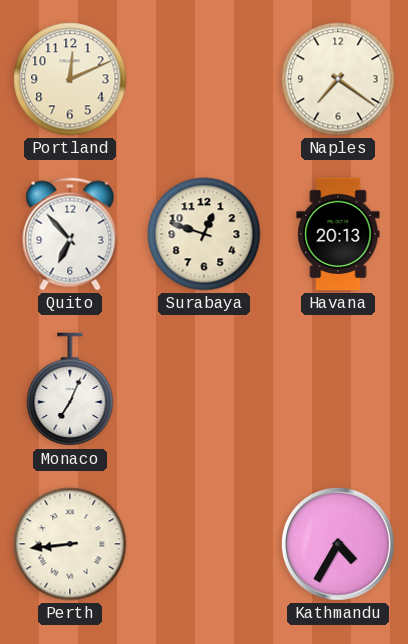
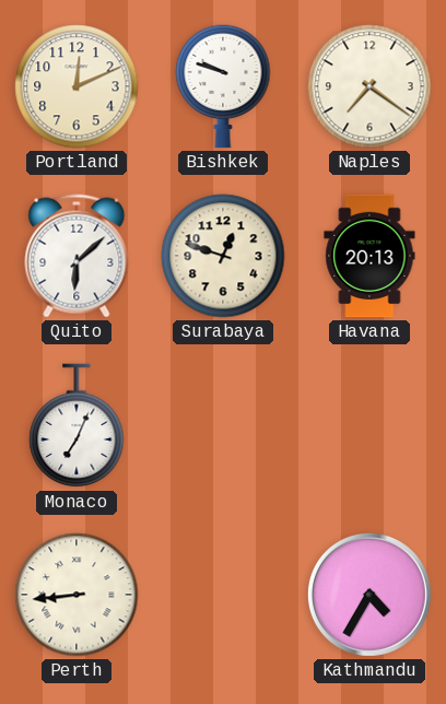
Bishkek: none -> 9:48
Quito: 6:53 -> 6:08
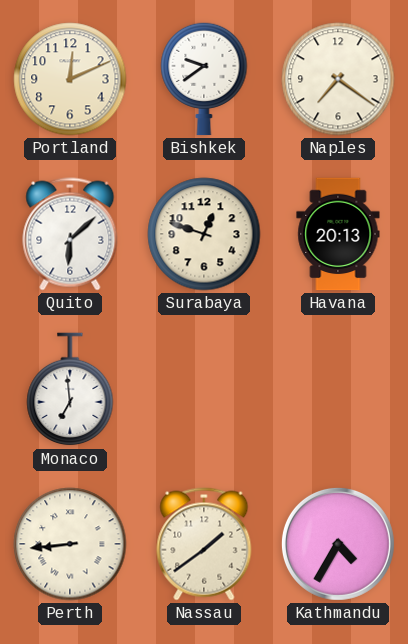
Bishkek: 9:48 -> 9:39
Monaco: 7:04 -> 6:59
Nassau: none -> 1:39
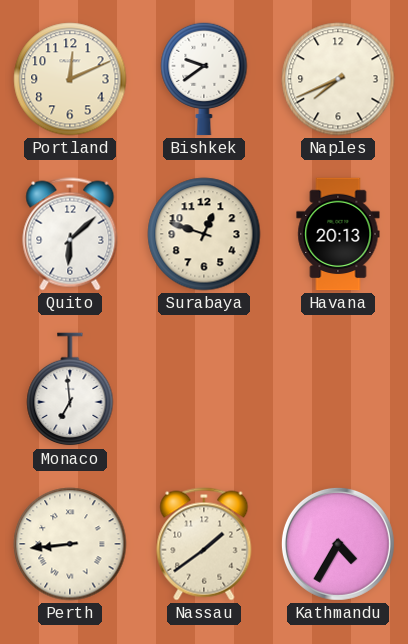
Naples: 7:21 -> 7:41
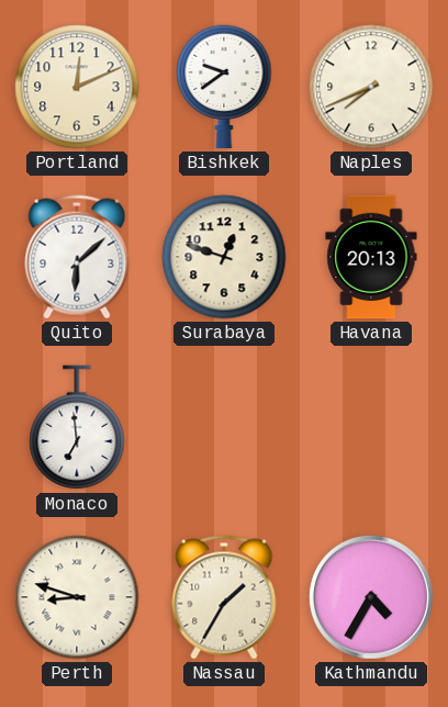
Perth: 8:44 -> 8:48
Nassau: 1:39 -> 1:35
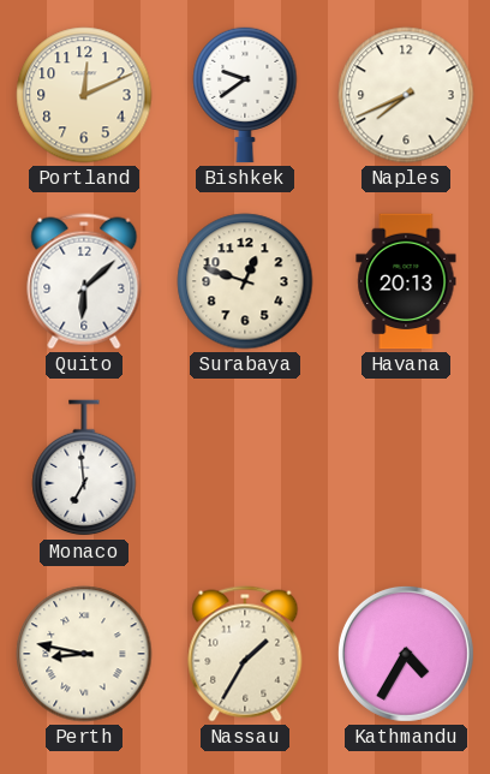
Perth: 8:48 -> 8:47
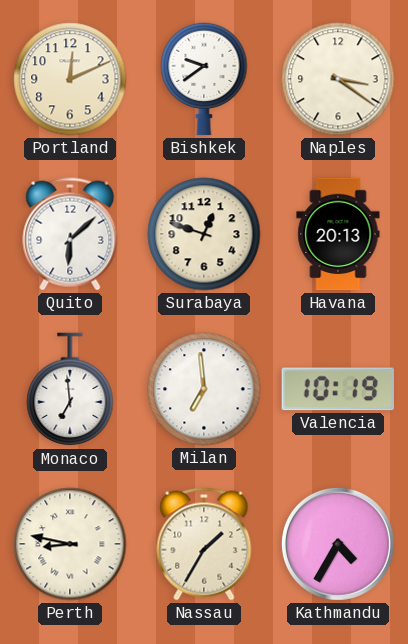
Naples: 7:41 -> 3:21
Milan: none -> 6:59
Valencia: none -> 10:19
